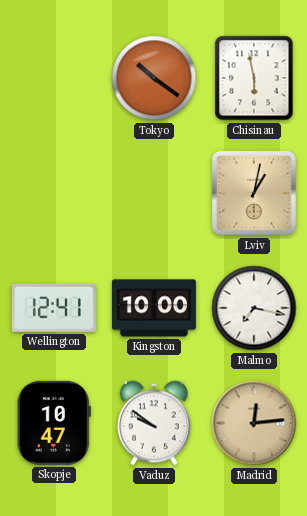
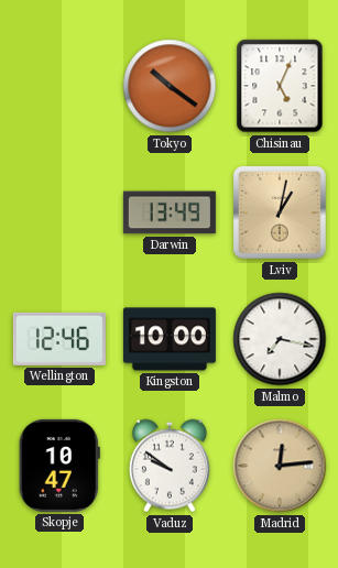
Chisinau: 5:58 -> 5:04
Darwin: none -> 13:49
Wellington: 12:41 -> 12:46
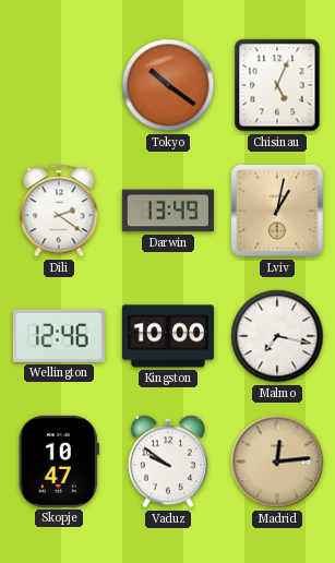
Dili: none -> 2:21
